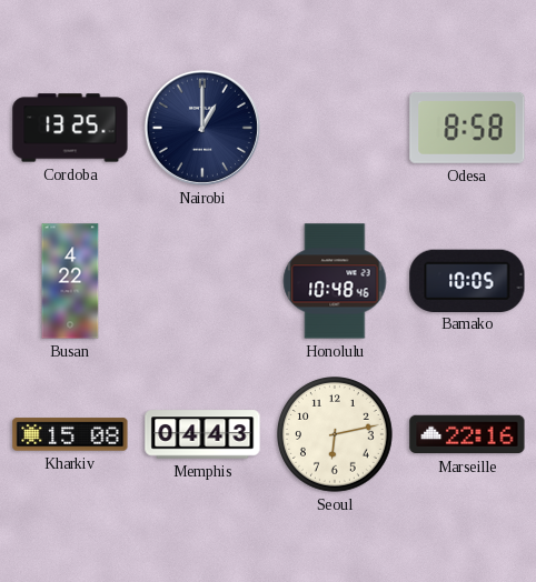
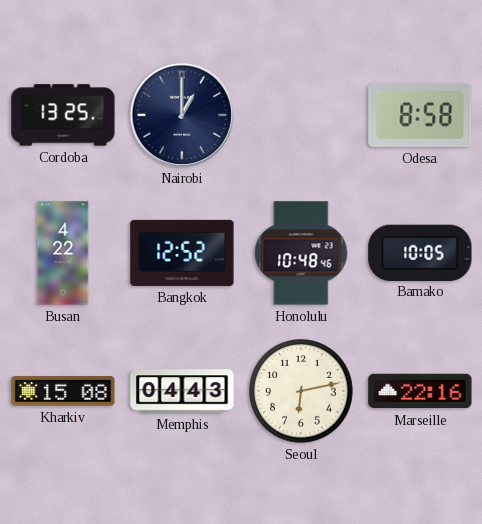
Bangkok: none -> 12:52
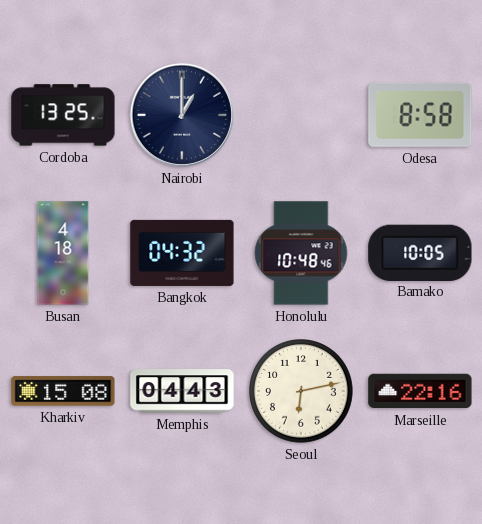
Busan: 4:22 -> 4:18
Bangkok: 12:52 -> 04:32
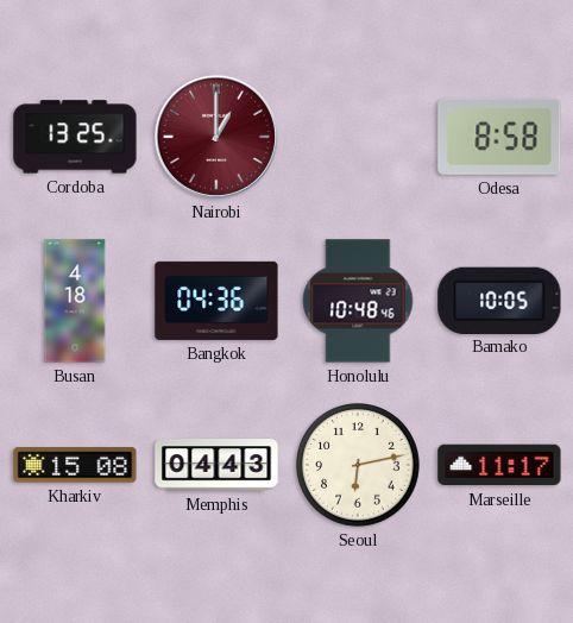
Nairobi dial: navy -> burgundy
Bangkok: 04:32 -> 04:36
Marseille: 22:16 -> 11:17
